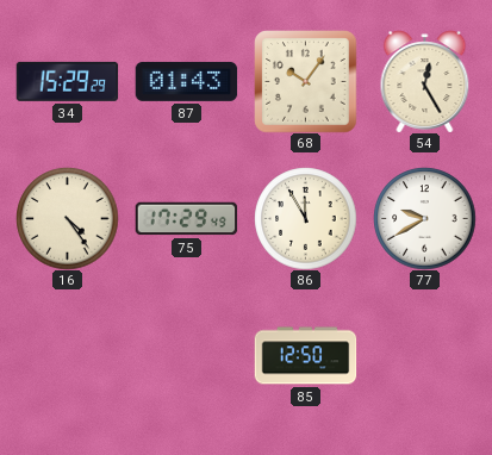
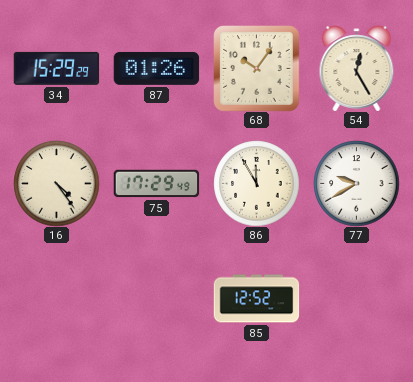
87: 01:43 -> 01:26
85: 12:50 -> 12:52
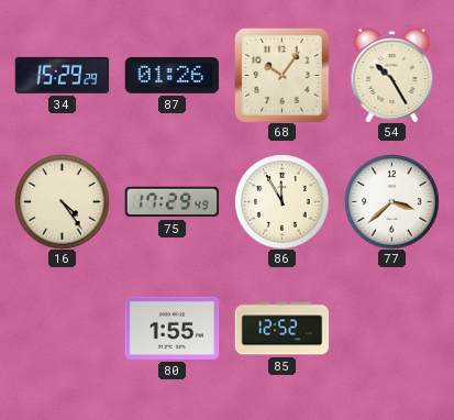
54: 12:25 -> 10:25
77: 9:40 -> 3:38
80: none -> 1:55
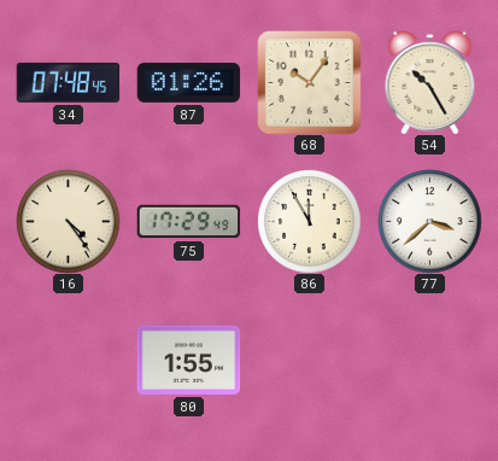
34: 15:29 -> 07:48
85: 12:52 -> none
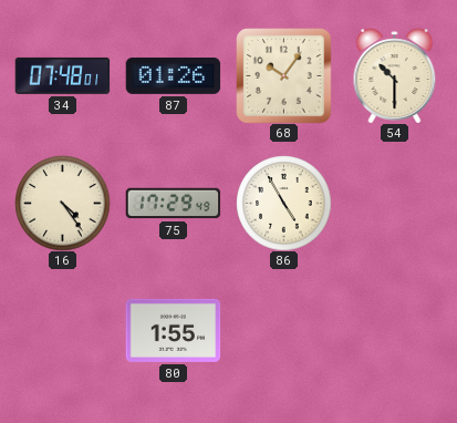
34: 07:48:45 -> 07:48:01
54: 10:25 -> 10:30
86: 11:55 -> 4:55
77: 3:38 -> none
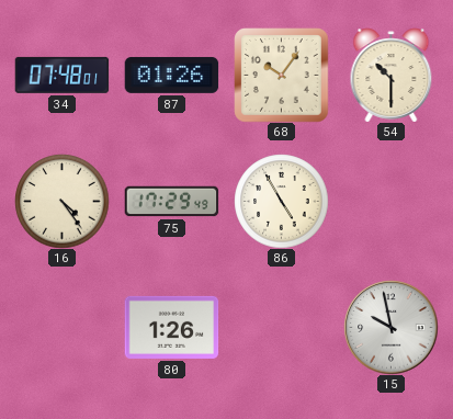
80: 1:55 -> 1:26
15: none -> 9:58
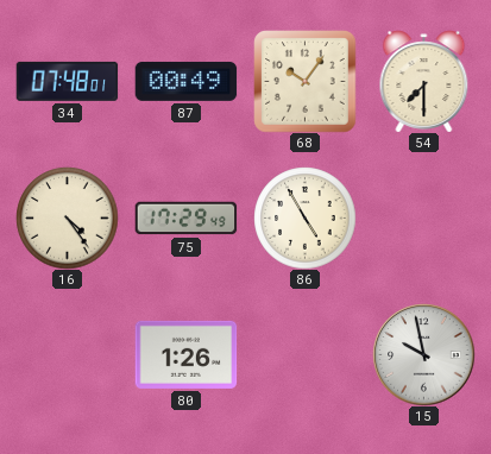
87: 01:26 -> 00:49
54: 10:30 -> 7:30
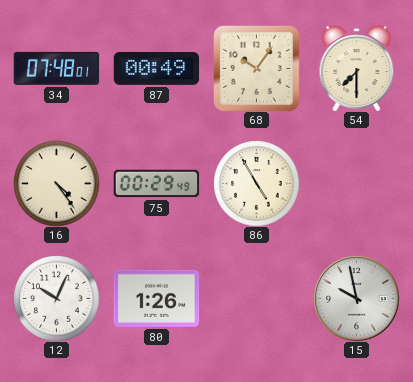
75: 17:29 -> 00:29
12: none -> 10:04
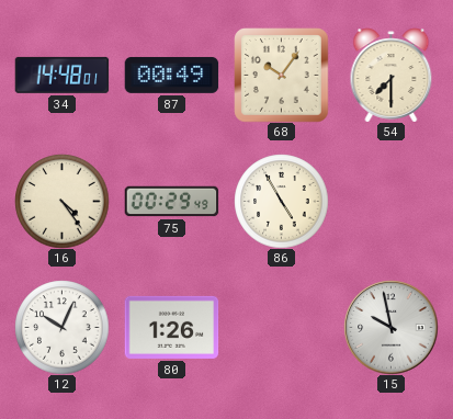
34: 07:48 -> 14:48
